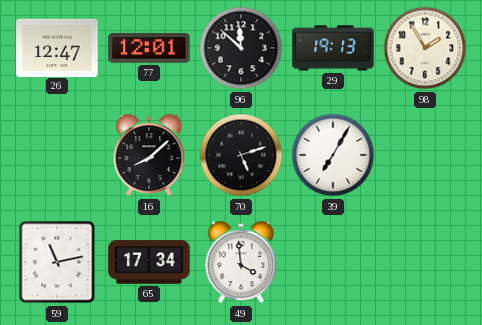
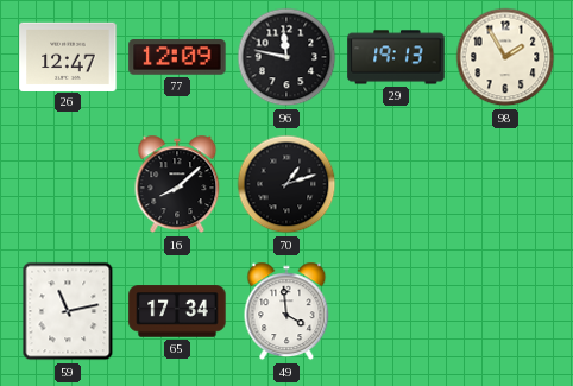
77: 12:01 -> 12:09
96: 11:52 -> 11:47
70: 5:12 -> 1:12
39: 7:05 -> none
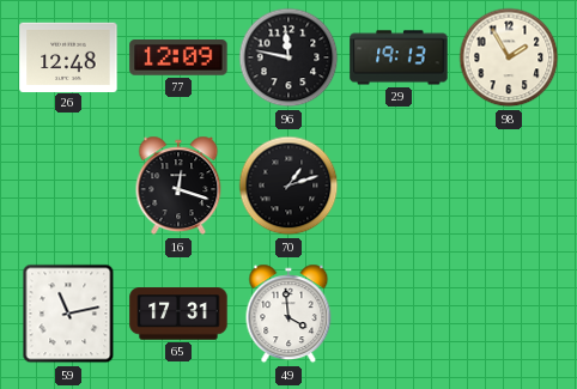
26: 12:47 -> 12:48
16: 8:08 -> 12:18
65: 17:34 -> 17:31
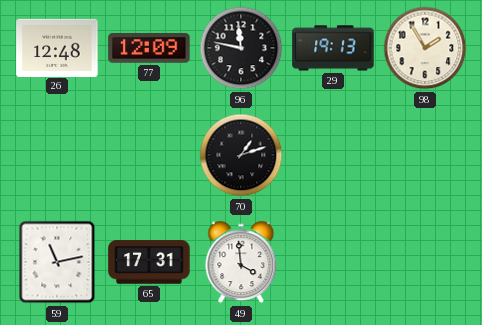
16: 12:18 -> none
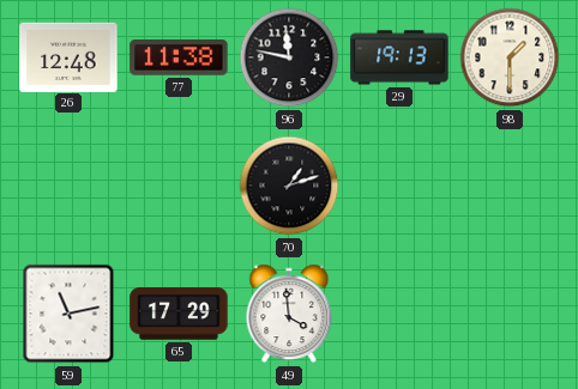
77: 12:09 -> 11:38
98: 1:55 -> 1:30
65: 17:31 -> 17:29
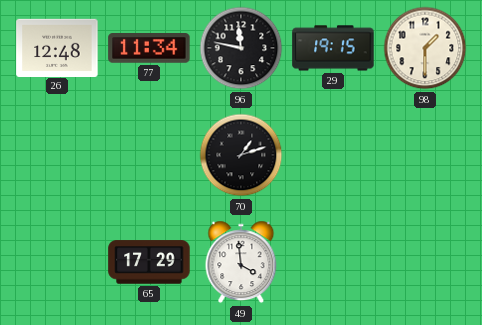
77: 11:38 -> 11:34
29: 19:13 -> 19:15
59: 11:13 -> none
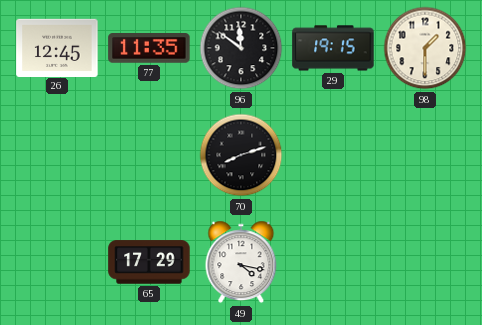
26: 12:48 -> 12:45
77: 11:34 -> 11:35
96: 11:47 -> 11:51
70: 1:12 -> 8:12
49: 3:59 -> 4:17
